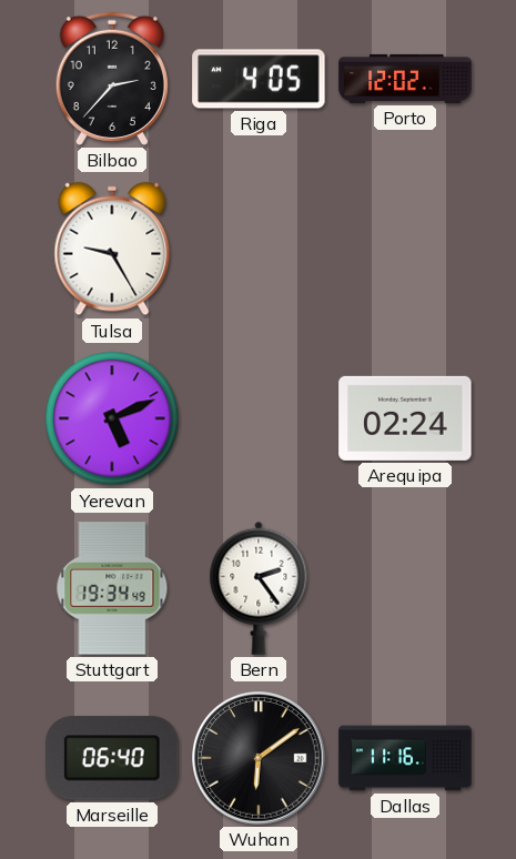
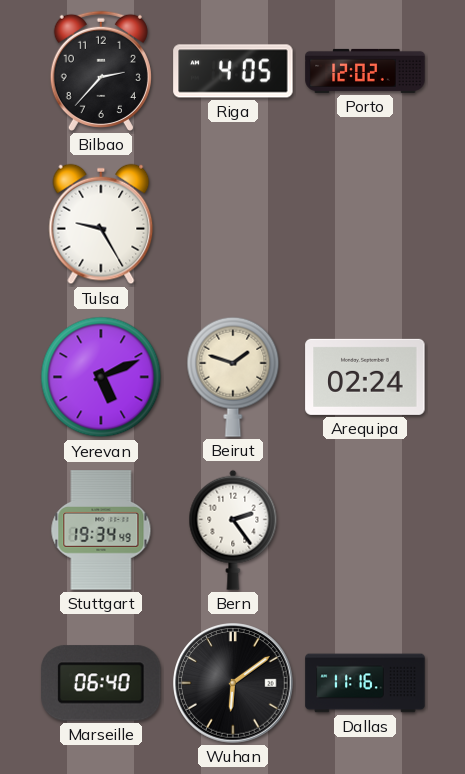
Beirut: none -> 1:48
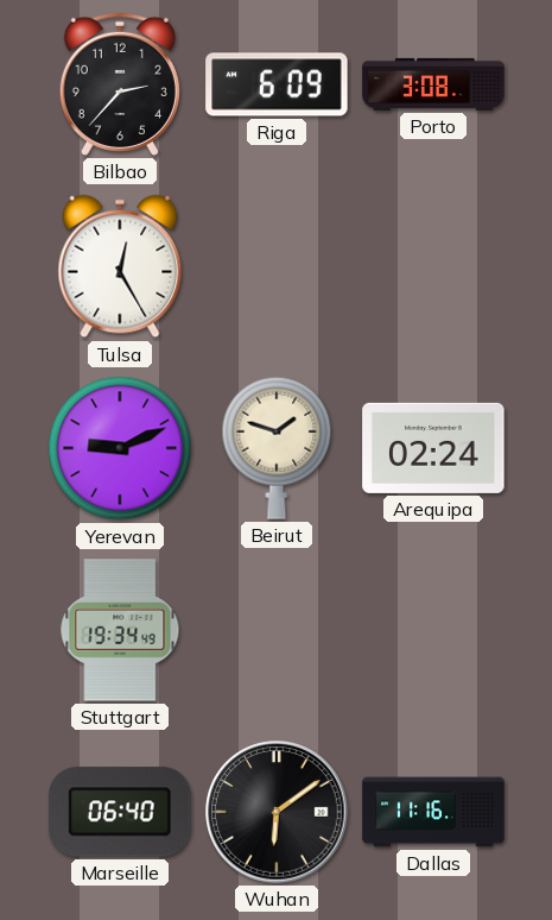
Riga: 4:05 -> 6:09
Porto: 12:02 -> 3:08
Tulsa: 9:25 -> 12:25
Yerevan: 5:11 -> 9:11
Bern: 2:24 -> none
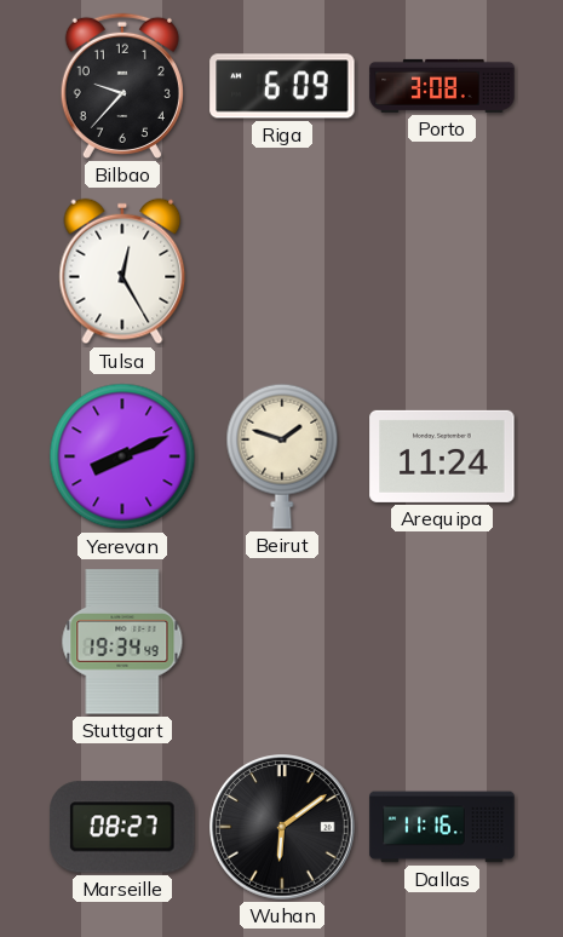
Bilbao: 2:37 -> 9:37
Yerevan: 9:11 -> 8:11
Arequipa: 02:24 -> 11:24
Marseille: 06:40 -> 08:27
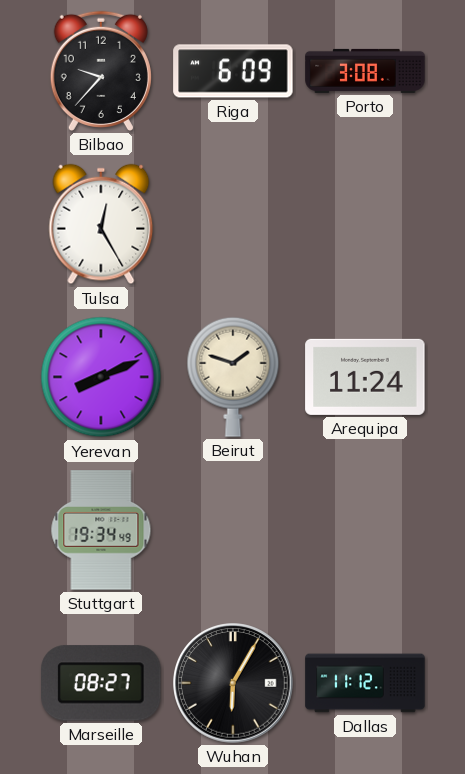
Wuhan: 6:09 -> 6:05
Dallas: 11:16 -> 11:12
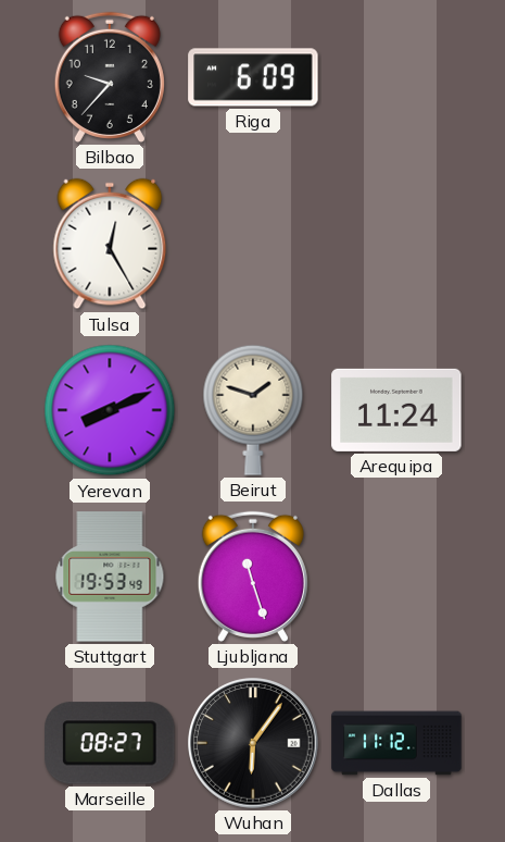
Porto: 3:08 -> none
Stuttgart: 19:34 -> 19:53
Ljubljana: none -> 11:27
Wuhan: 6:05 -> 6:06
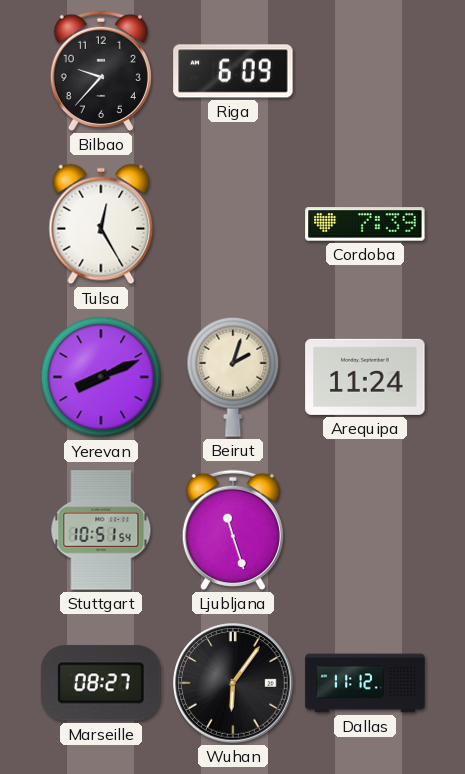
Cordoba: none -> 7:39
Beirut: 1:48 -> 2:03
Stuttgart: 19:53 -> 10:51
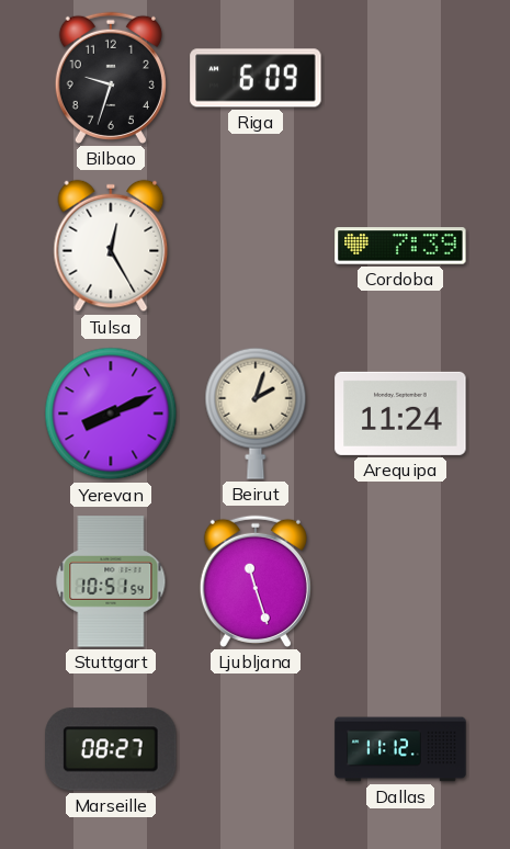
Bilbao: 9:37 -> 9:33
Wuhan: 6:06 -> none
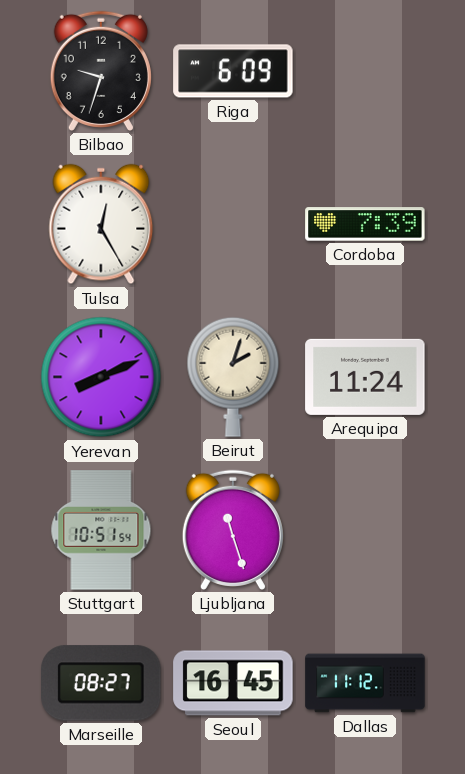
Seoul: none -> 16:45
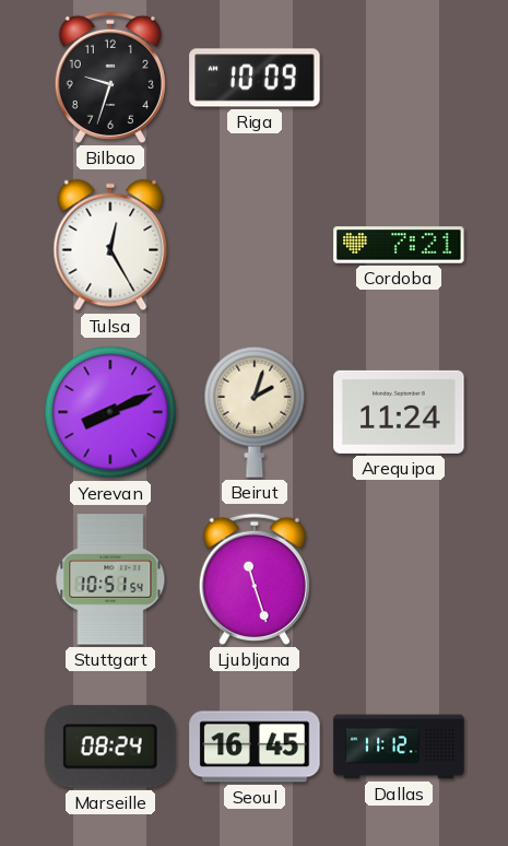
Riga: 6:09 -> 10:09
Cordoba: 7:39 -> 7:21
Marseille: 08:27 -> 08:24
